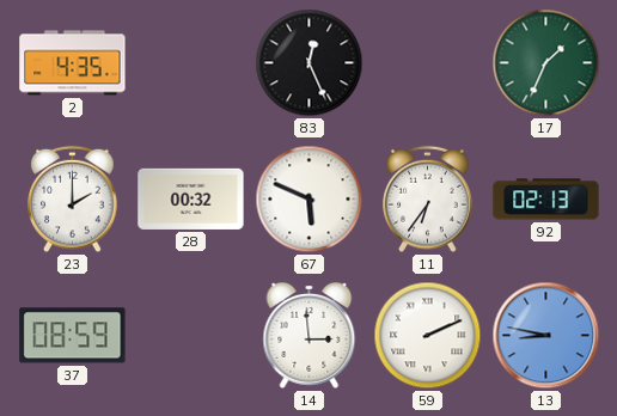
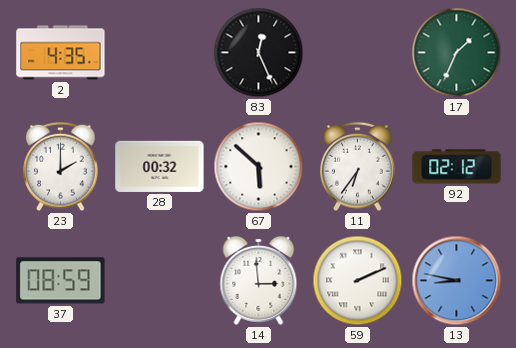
67: 5:49 -> 5:52
92: 02:13 -> 02:12
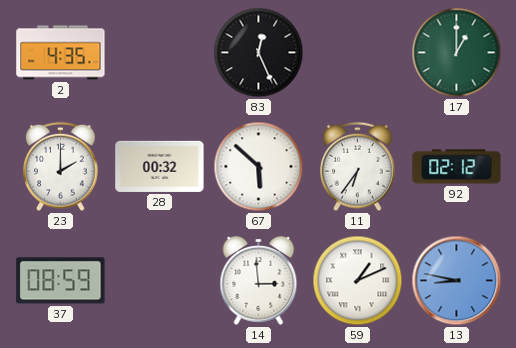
17: 1:34 -> 1:00
59: 2:11 -> 1:11
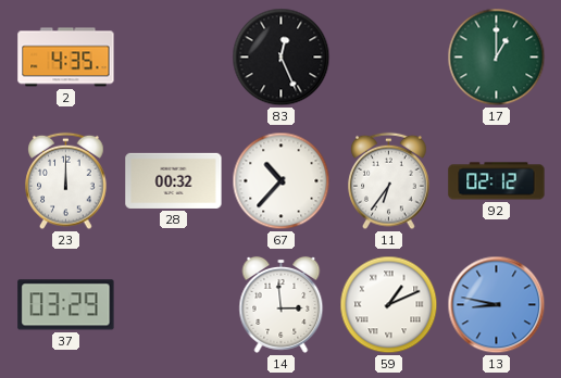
23: 2:00 -> 12:00
67: 5:52 -> 10:37
37: 08:59 -> 03:29
